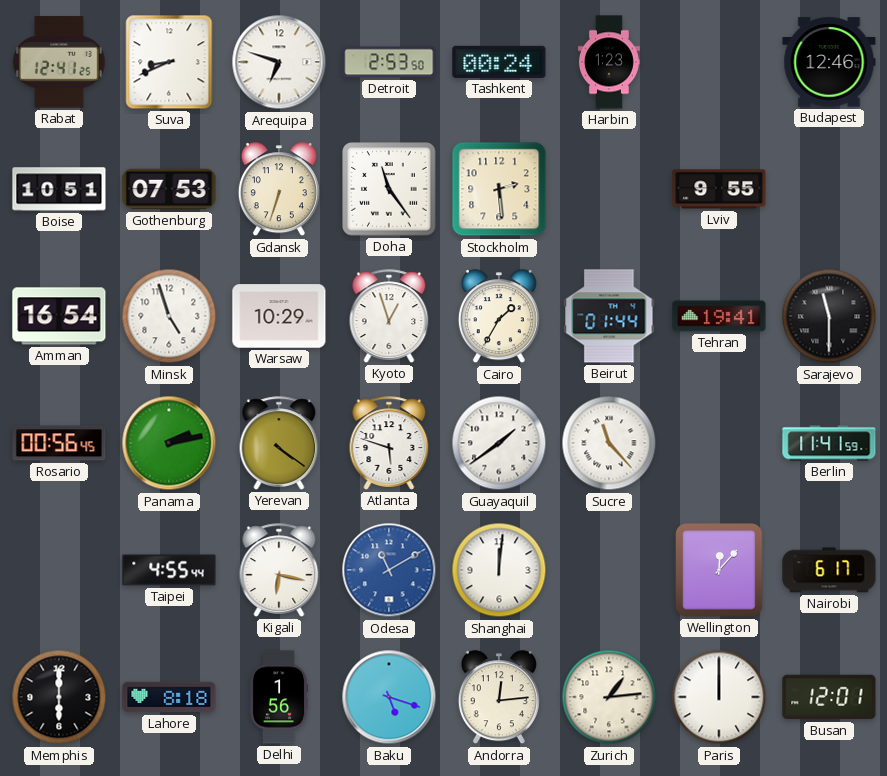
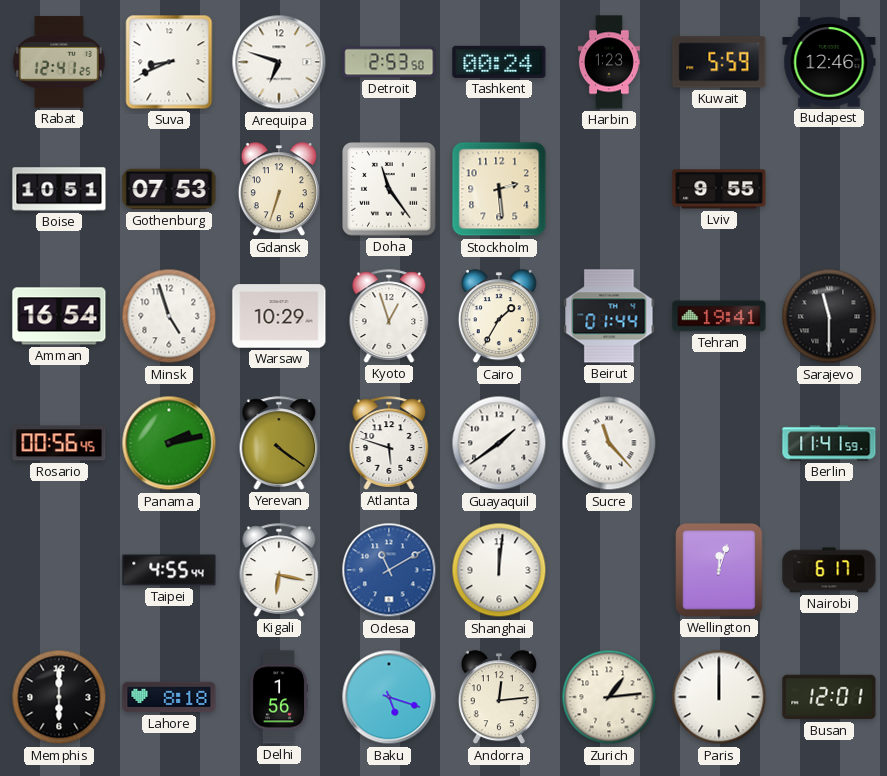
Kuwait: none -> 5:59
Wellington: 12:07 -> 12:03
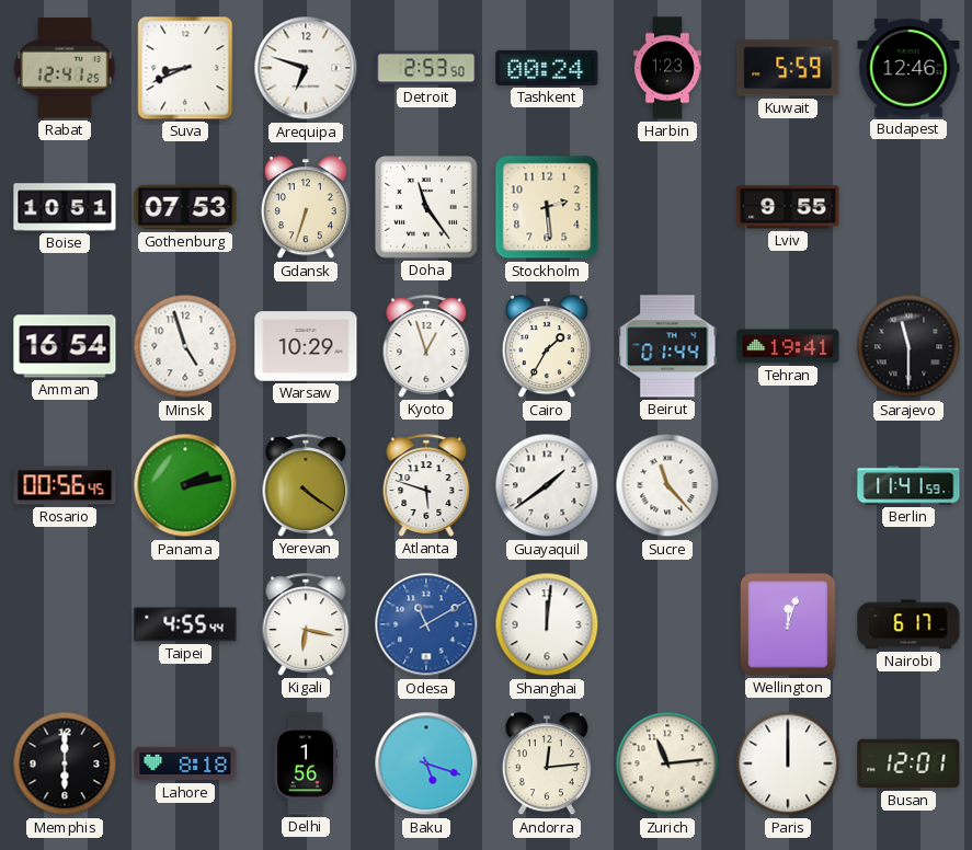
Zurich: 1:14 -> 11:14
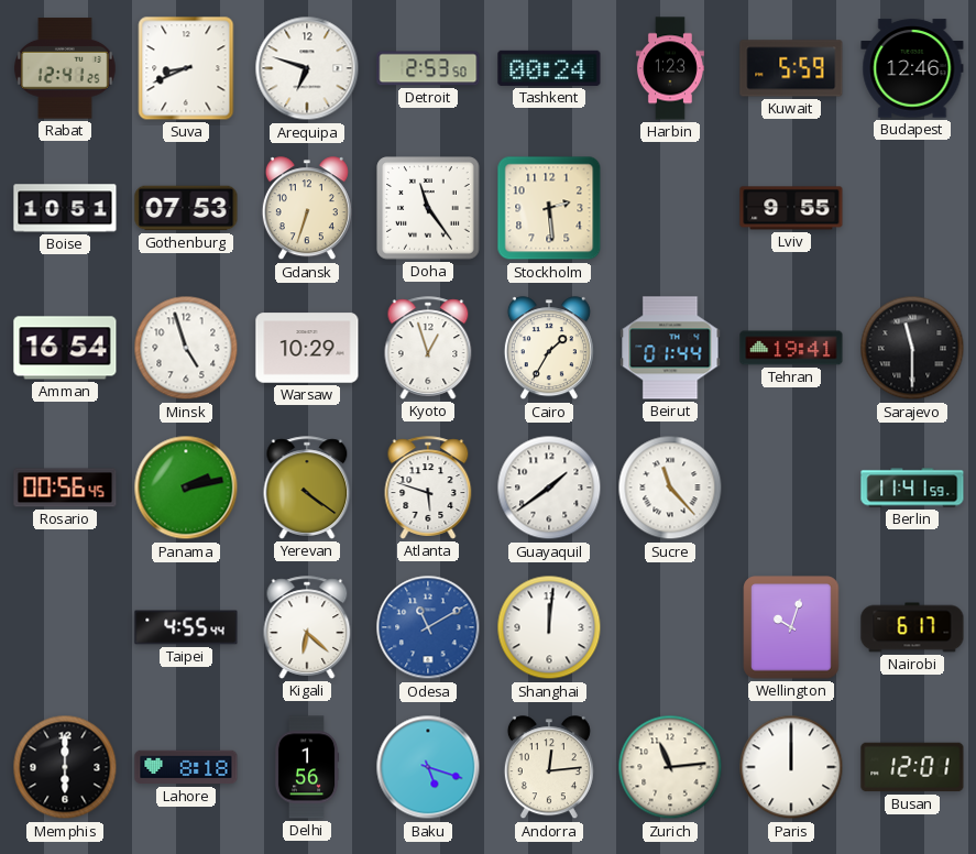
Kigali: 6:17 -> 6:22
Wellington: 12:03 -> 10:03
